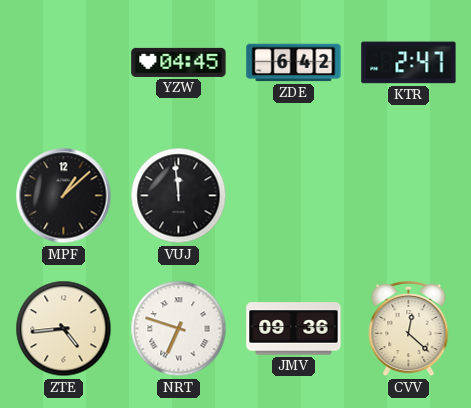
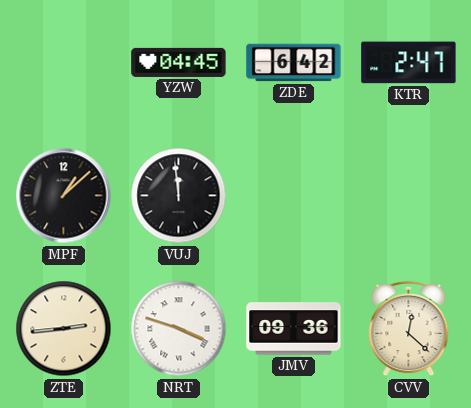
ZTE: 4:44 -> 2:44
NRT: 6:48 -> 3:48
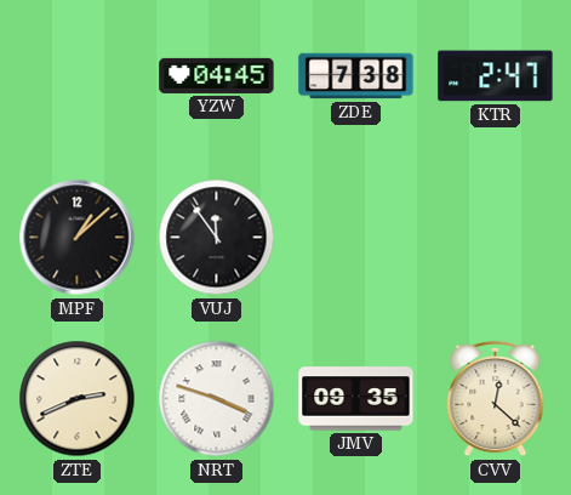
ZDE: 6:42 -> 7:38
VUJ: 11:59 -> 11:54
ZTE: 2:44 -> 2:41
JMV: 09:36 -> 09:35
